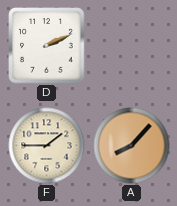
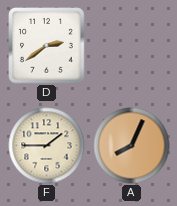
D: 2:11 -> 2:39
A: 8:07 -> 8:04
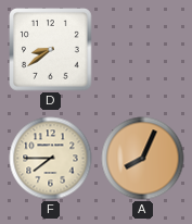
D: 2:39 -> 8:39
F: 1:45 -> 7:45
